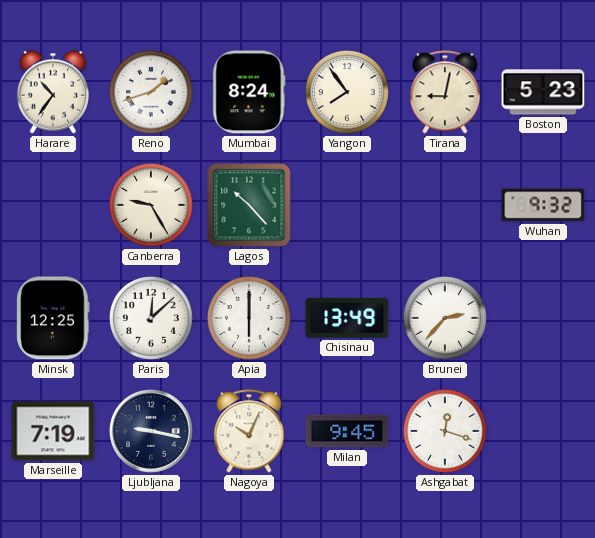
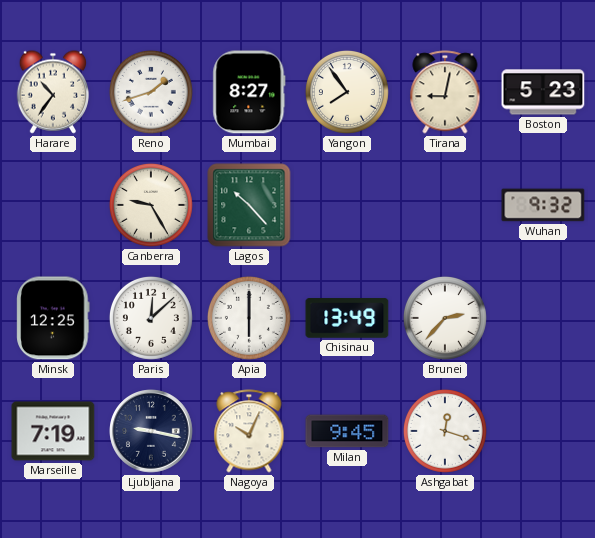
Mumbai: 8:24 -> 8:27
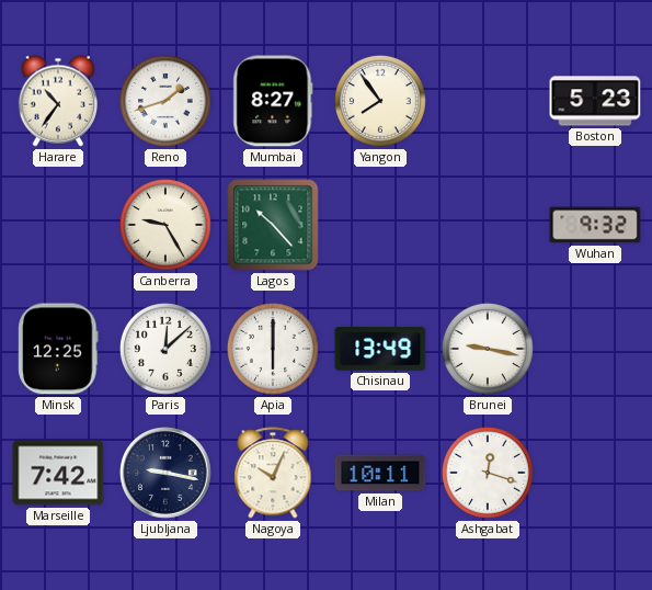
Tirana: 9:02 -> none
Brunei: 2:37 -> 9:17
Marseille: 7:19 -> 7:42
Milan: 9:45 -> 10:11
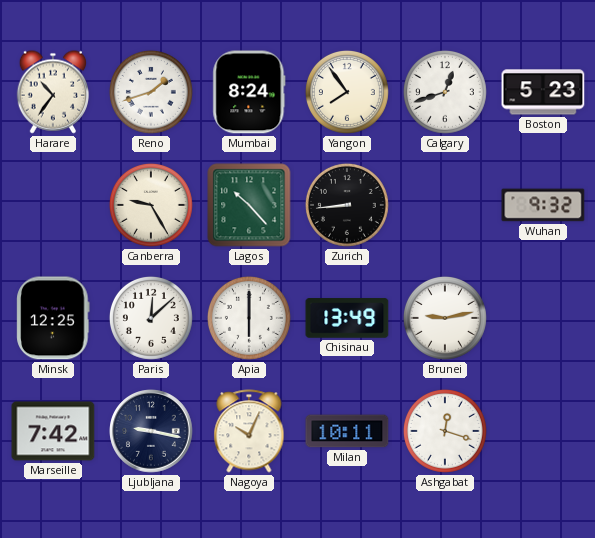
Mumbai: 8:27 -> 8:24
Calgary: none -> 12:42
Zurich: none -> 8:44
Brunei: 9:17 -> 9:13
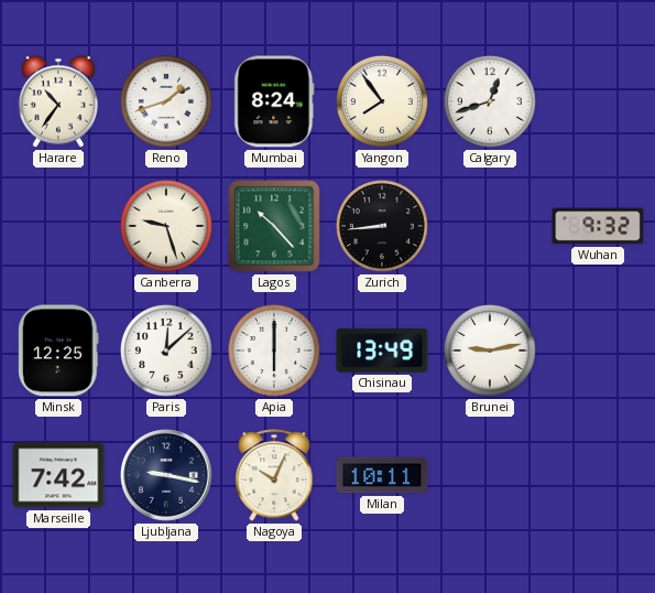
Boston: 5:23 -> none
Canberra: 9:25 -> 9:27
Ashgabat: 12:18 -> none
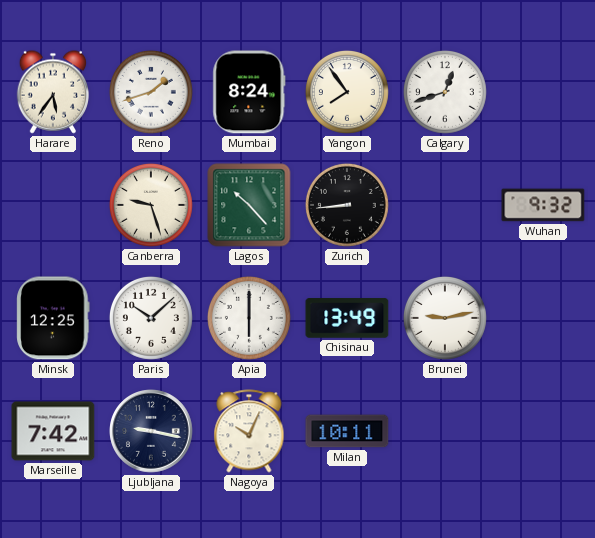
Harare: 10:36 -> 5:36
Paris: 12:08 -> 10:08
